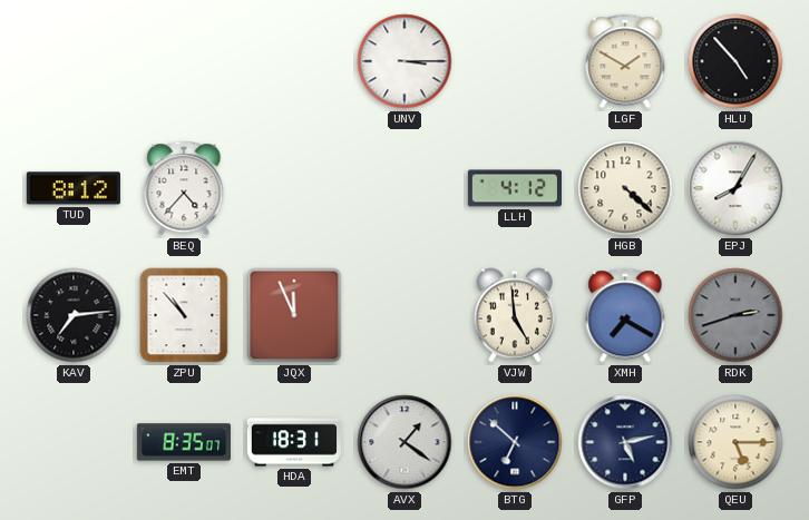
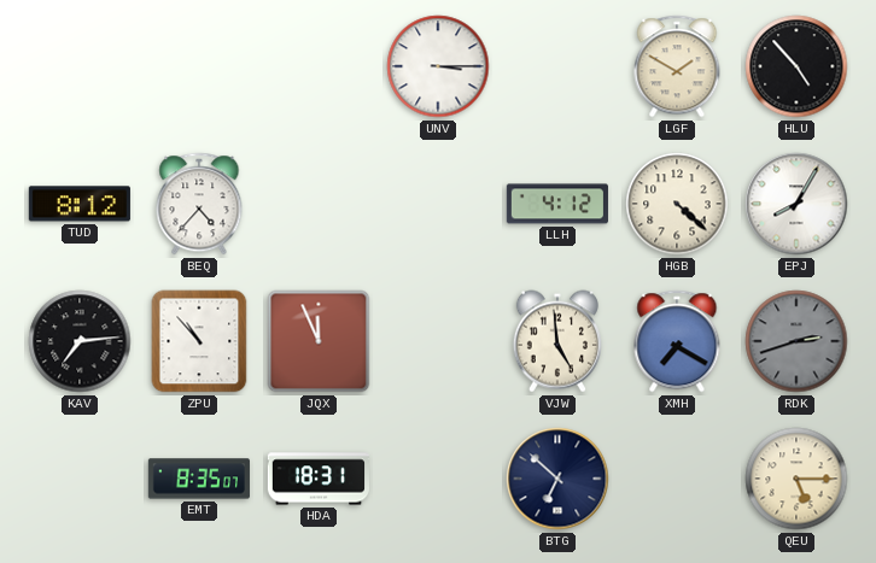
AVX: 1:21 -> none
GFP: 5:13 -> none
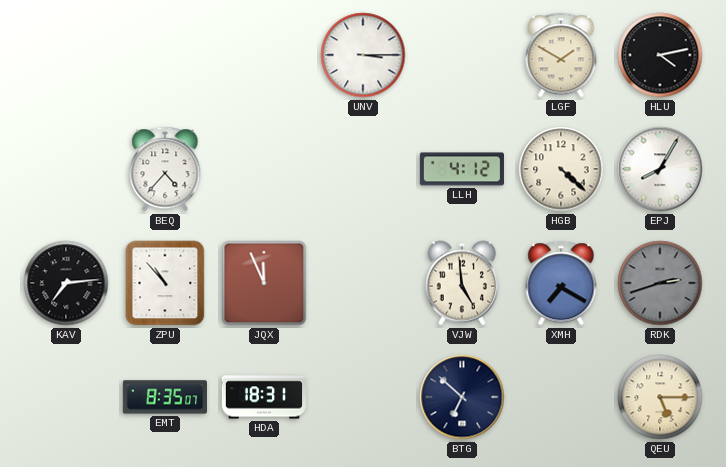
HLU: 4:53 -> 4:13
TUD: 8:12 -> none
